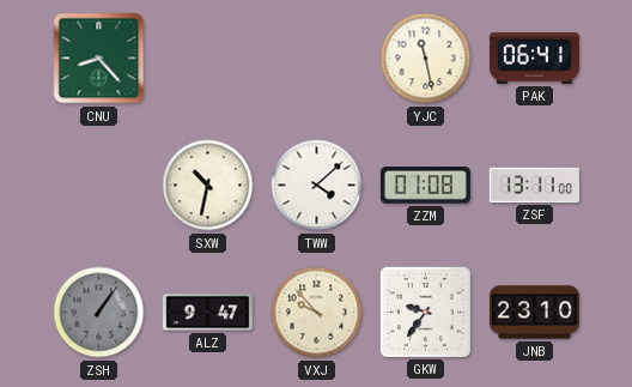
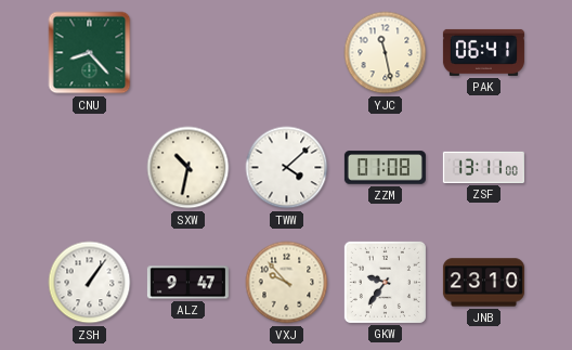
ZSH dial: grey -> white
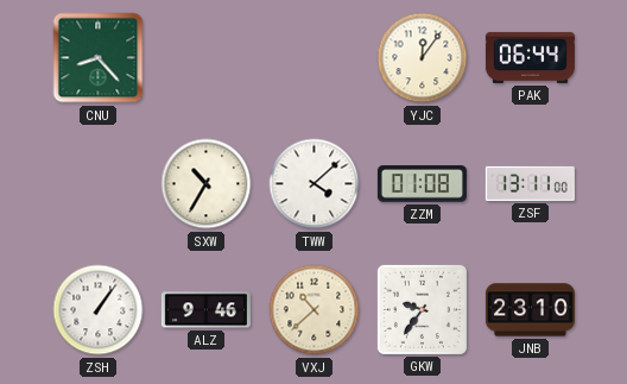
YJC: 11:28 -> 12:06
PAK: 06:41 -> 06:44
SXW: 10:32 -> 10:35
ALZ: 9:47 -> 9:46
VXJ: 9:53 -> 10:38
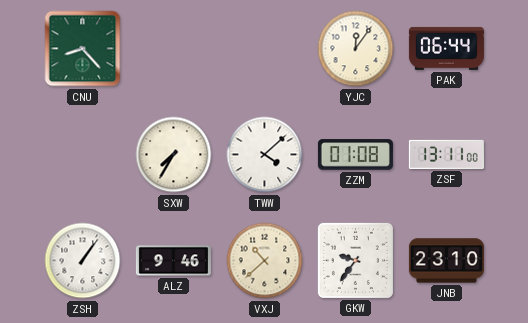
SXW: 10:35 -> 7:35
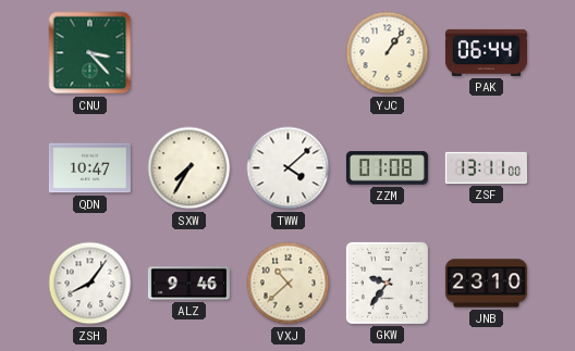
CNU: 8:23 -> 3:23
YJC: 12:06 -> 1:06
QDN: none -> 10:47
ZSH: 1:06 -> 8:06
